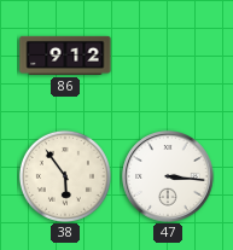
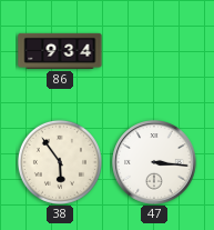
86: 9:12 -> 9:34
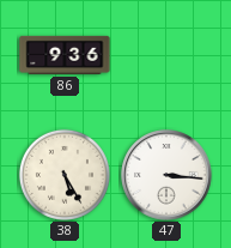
86: 9:34 -> 9:36
38: 5:54 -> 5:25
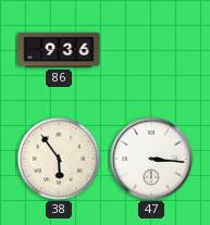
38: 5:25 -> 5:54
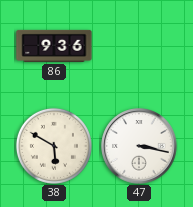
38: 5:54 -> 5:50
47: 3:16 -> 3:17
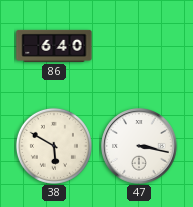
86: 9:36 -> 6:40
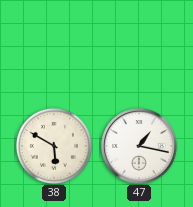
86: 6:40 -> none
47: 3:17 -> 1:17
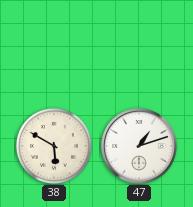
47: 1:17 -> 1:12
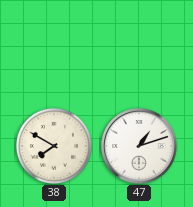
38: 5:50 -> 7:50
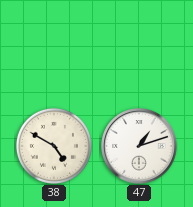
38: 7:50 -> 4:50
